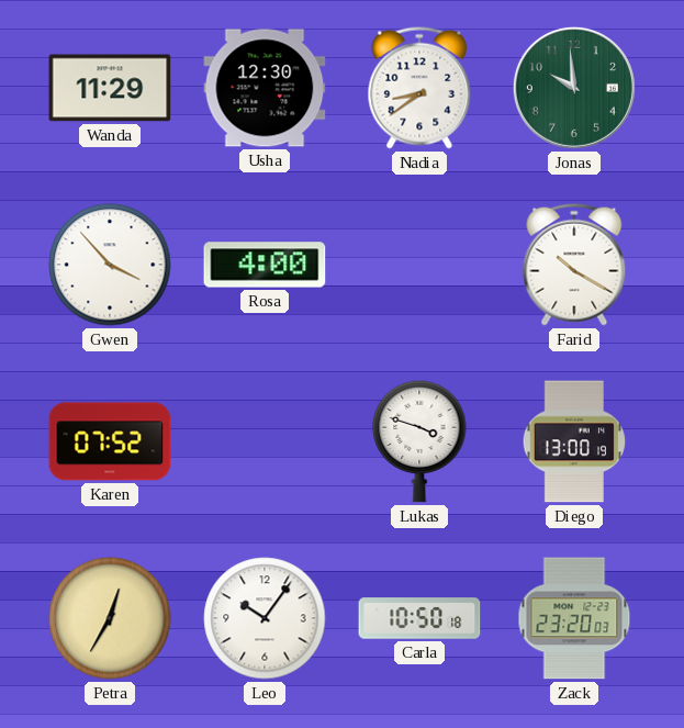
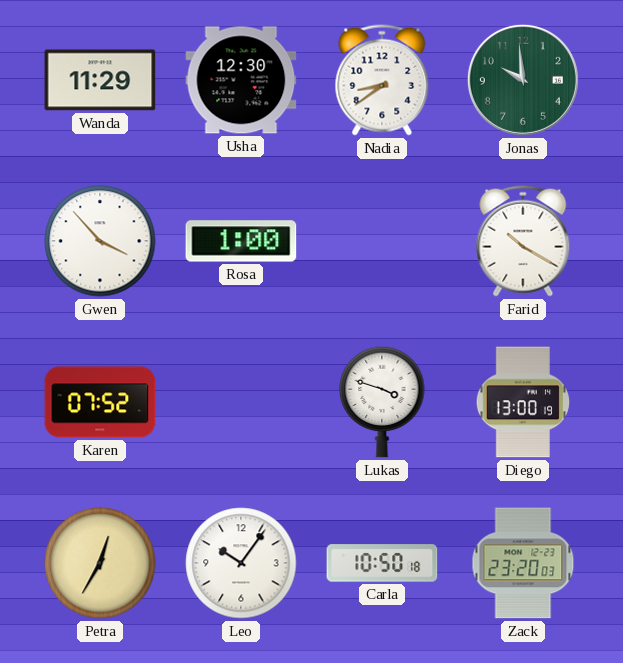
Rosa: 4:00 -> 1:00
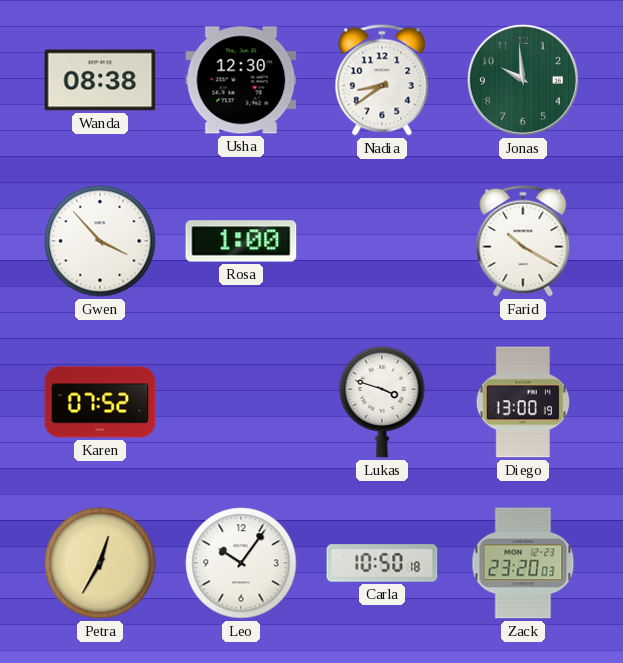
Wanda: 11:29 -> 08:38
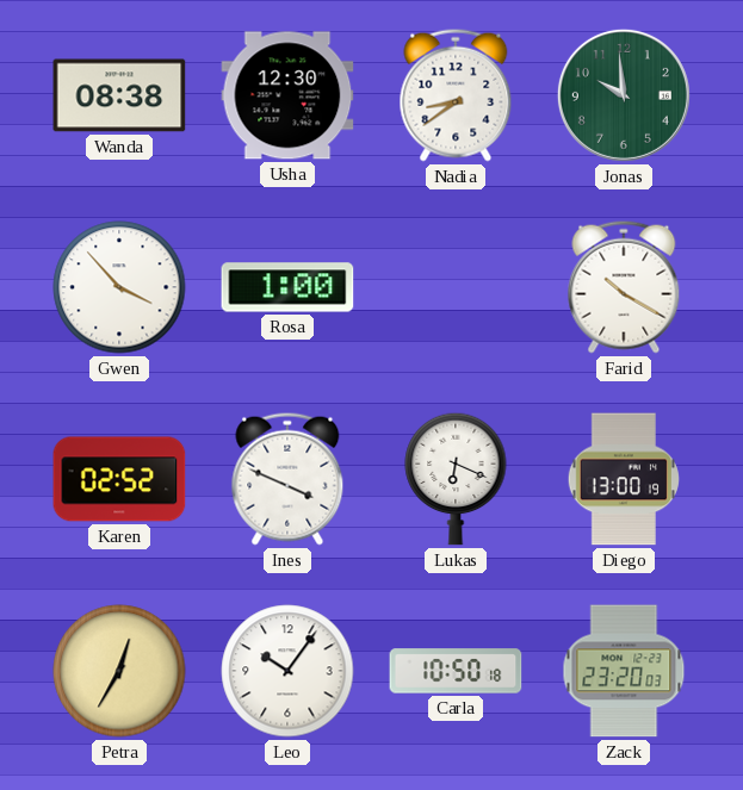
Karen: 07:52 -> 02:52
Ines: none -> 3:49
Lukas: 3:48 -> 6:19
